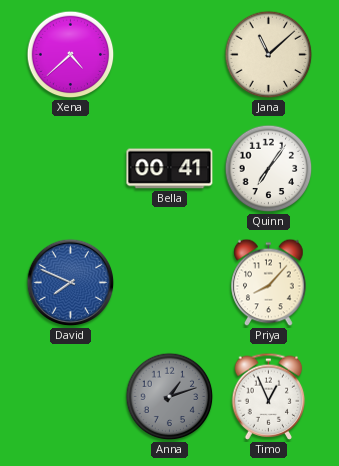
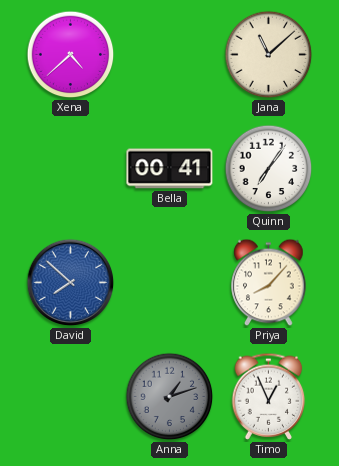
David: 7:49 -> 7:52
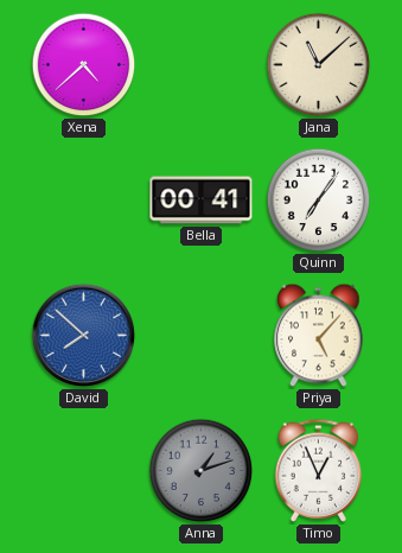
Priya: 8:07 -> 5:07
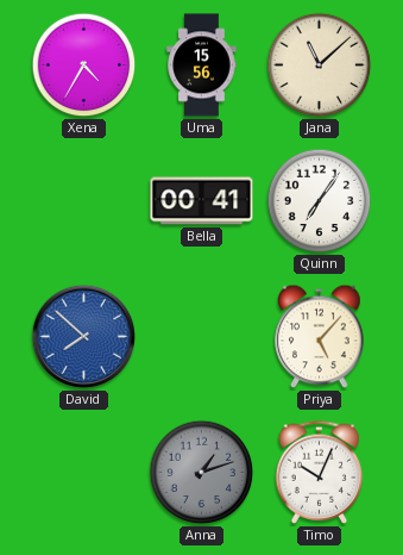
Xena: 4:38 -> 4:35
Uma: none -> 15:56
Timo: 12:56 -> 10:04
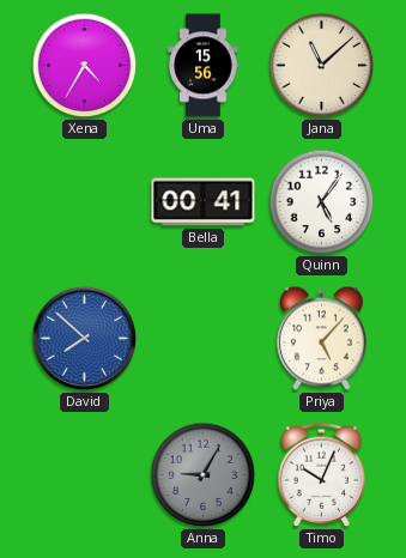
Quinn: 7:06 -> 5:06
Anna: 1:12 -> 9:05
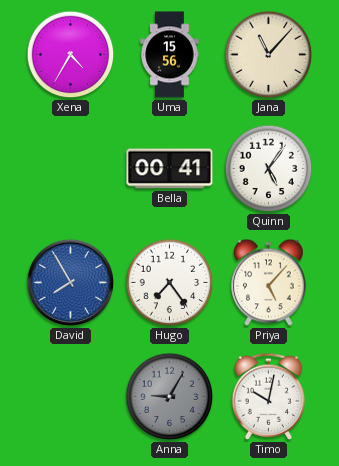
Jana: 11:08 -> 11:07
David: 7:52 -> 7:55
Hugo: none -> 7:24
Timo: 10:04 -> 10:02
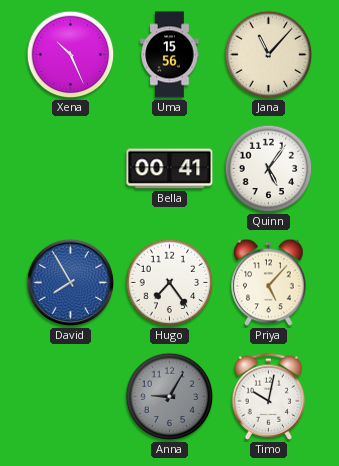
Xena: 4:35 -> 10:26
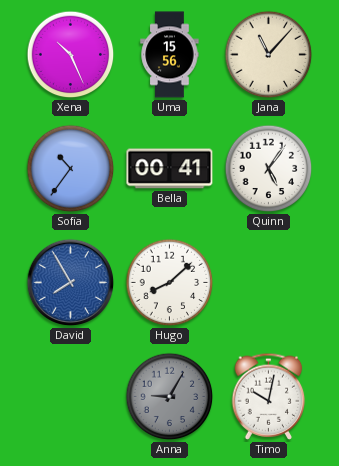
Sofia: none -> 10:36
Hugo: 7:24 -> 8:08
Priya: 5:07 -> none
